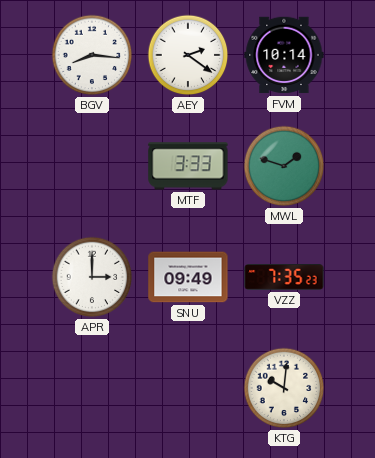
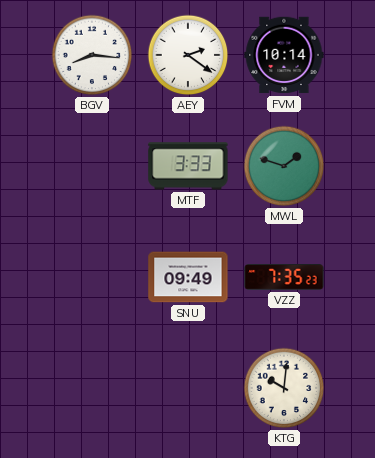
APR: 3:00 -> none
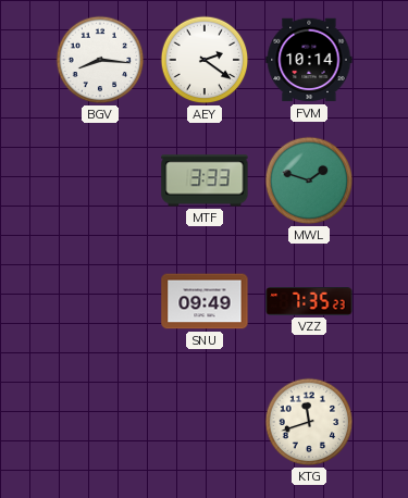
KTG: 10:01 -> 11:42
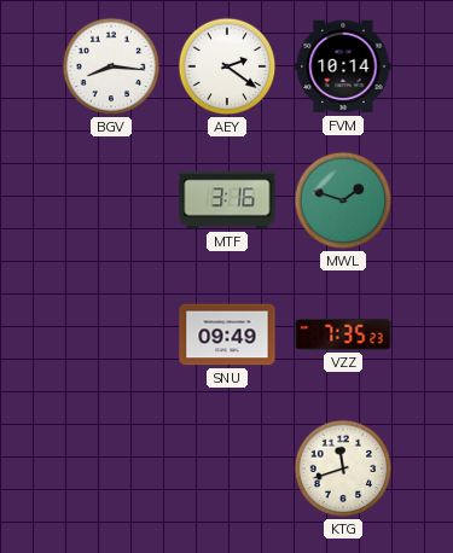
MTF: 3:33 -> 3:16
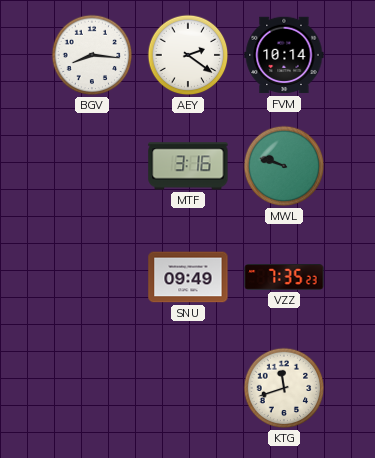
MWL: 1:48 -> 9:48
